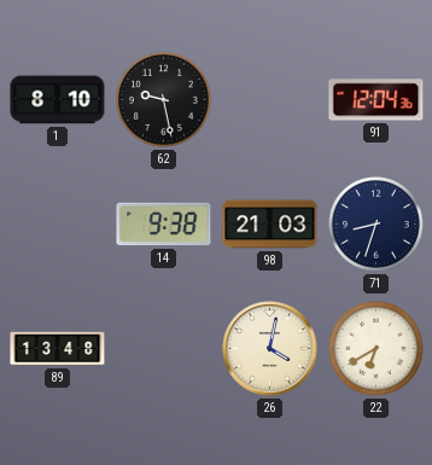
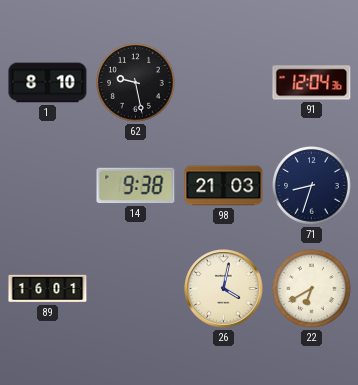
89: 13:48 -> 16:01
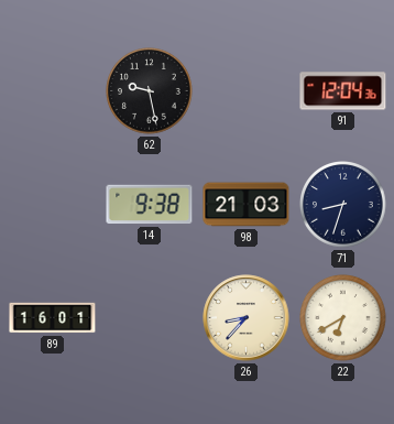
1: 8:10 -> none
26: 4:02 -> 8:37
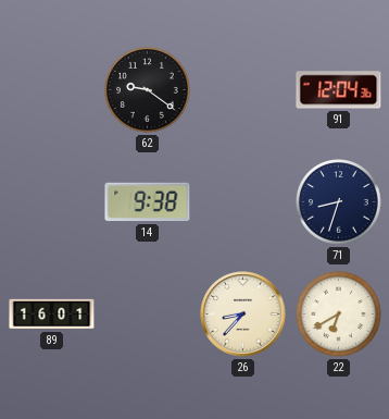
62: 9:28 -> 9:21
98: 21:03 -> none
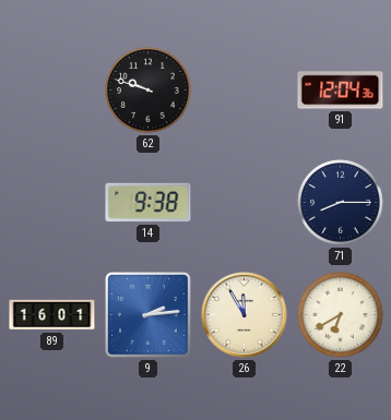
62: 9:21 -> 9:48
71: 8:33 -> 8:15
9: none -> 2:14
26: 8:37 -> 11:55
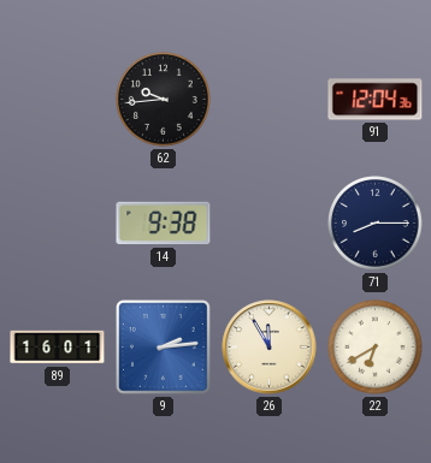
62: 9:48 -> 9:44
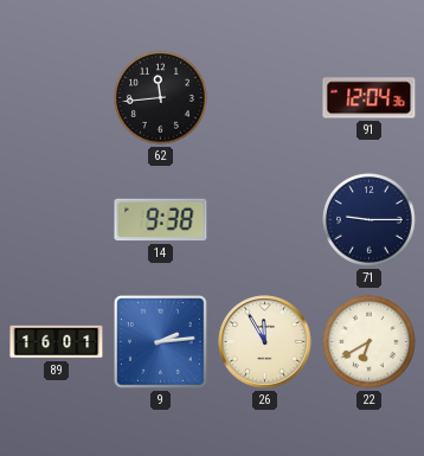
62: 9:44 -> 11:44
71: 8:15 -> 9:15
